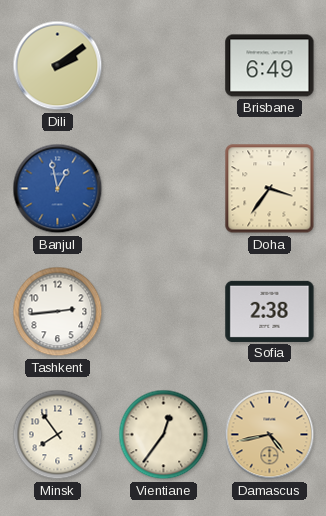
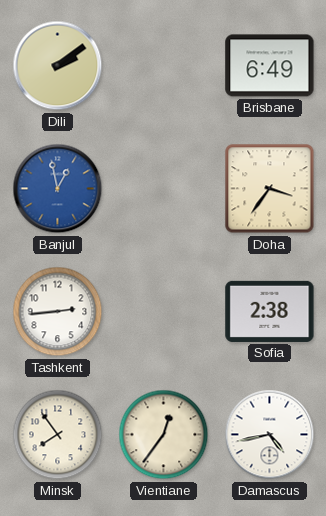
Damascus dial: champagne -> white
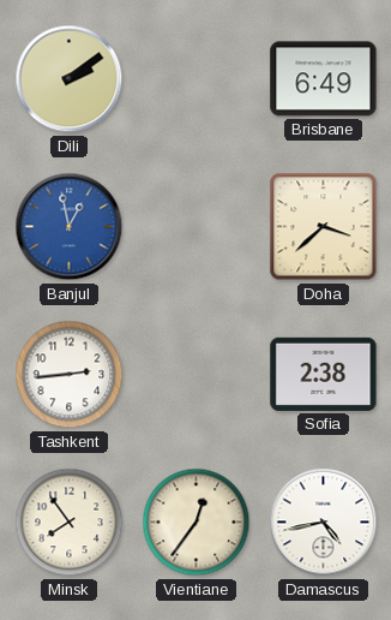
Doha: 3:36 -> 3:38
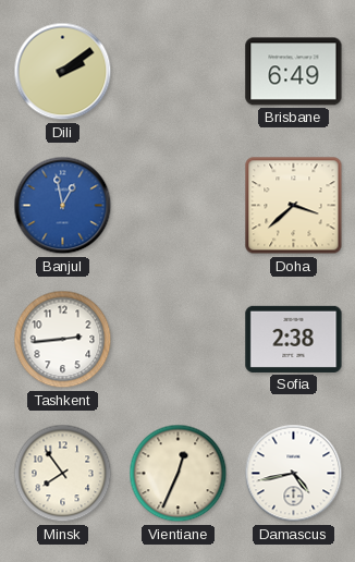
Vientiane: 12:36 -> 12:34
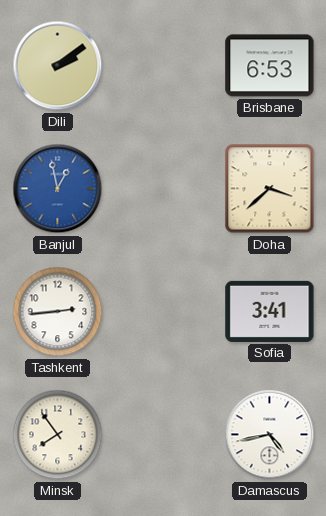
Brisbane: 6:49 -> 6:53
Sofia: 2:38 -> 3:41
Vientiane: 12:34 -> none
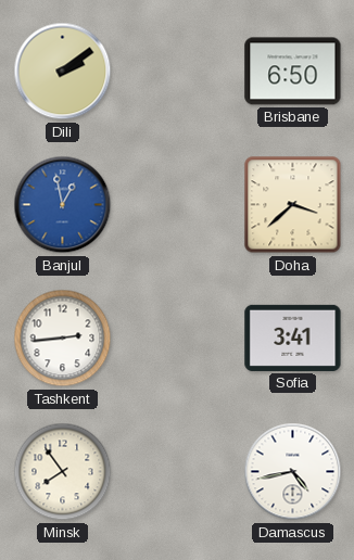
Brisbane: 6:53 -> 6:50
